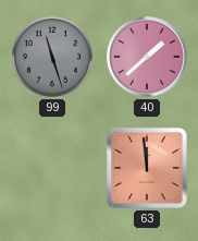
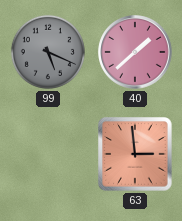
99: 11:27 -> 5:19
63: 11:59 -> 2:59
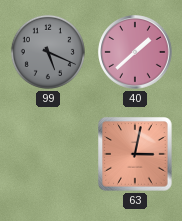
63: 2:59 -> 3:02
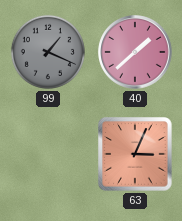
99: 5:19 -> 1:19
63: 3:02 -> 3:04
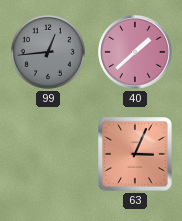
99: 1:19 -> 12:44
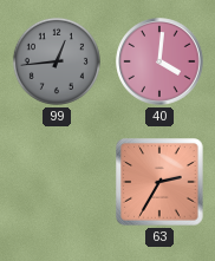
40: 1:38 -> 4:01
63: 3:04 -> 2:35
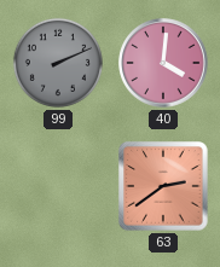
99: 12:44 -> 2:11
63: 2:35 -> 2:39
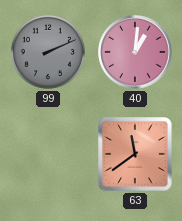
40: 4:01 -> 1:01
63: 2:39 -> 11:39
